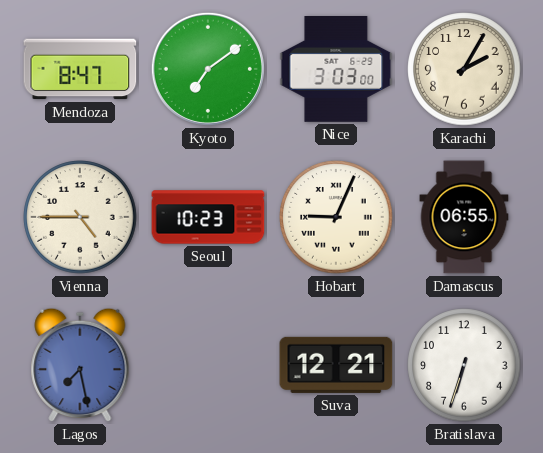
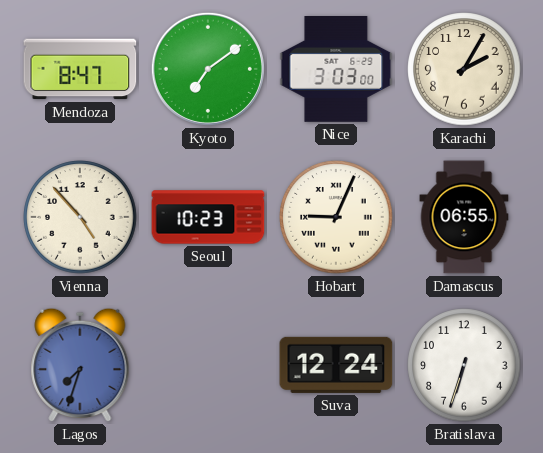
Vienna: 4:45 -> 4:53
Lagos: 7:28 -> 7:33
Suva: 12:21 -> 12:24
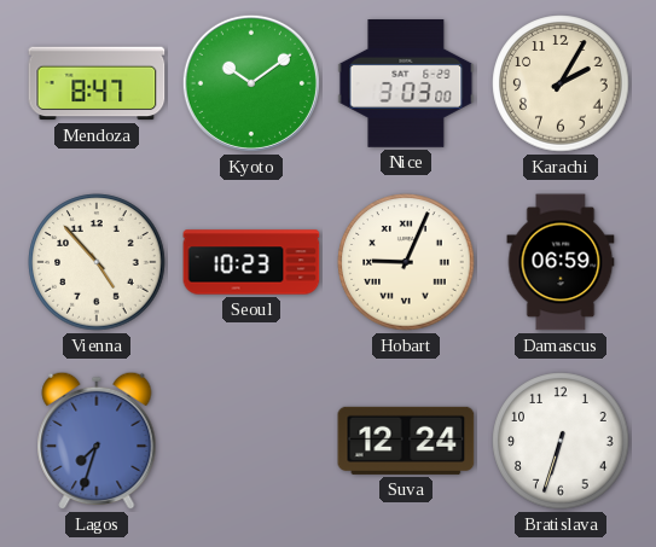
Kyoto: 7:09 -> 10:09
Damascus: 06:55 -> 06:59
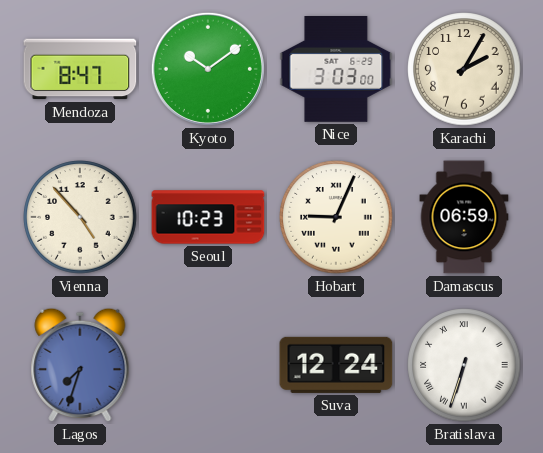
Bratislava numerals: Arabic -> Roman
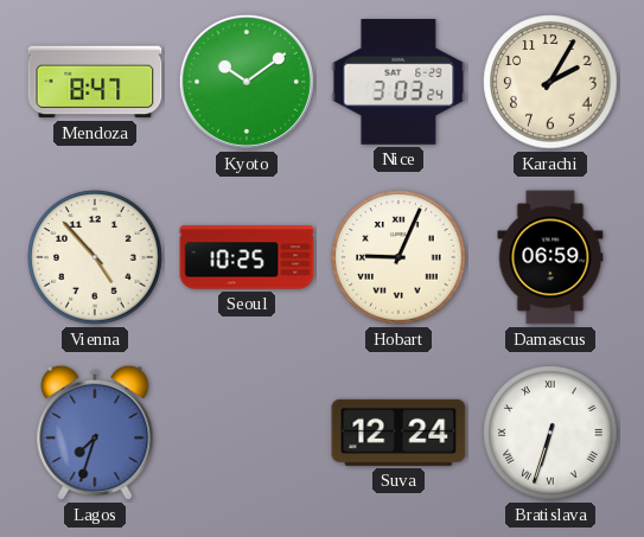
Nice: 3:03:00 -> 3:03:24
Seoul: 10:23 -> 10:25
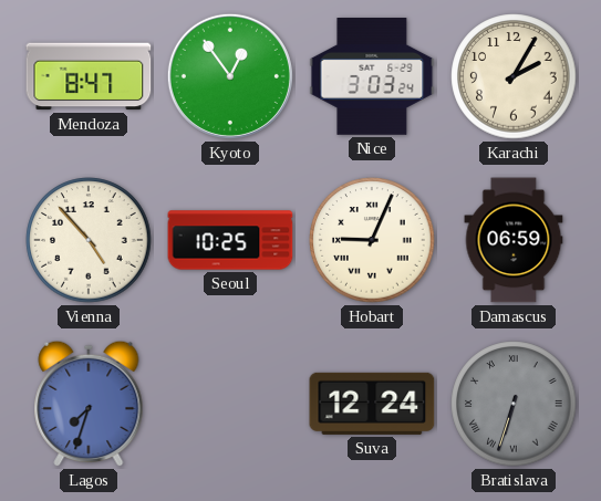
Kyoto: 10:09 -> 12:54
Bratislava dial: white -> grey
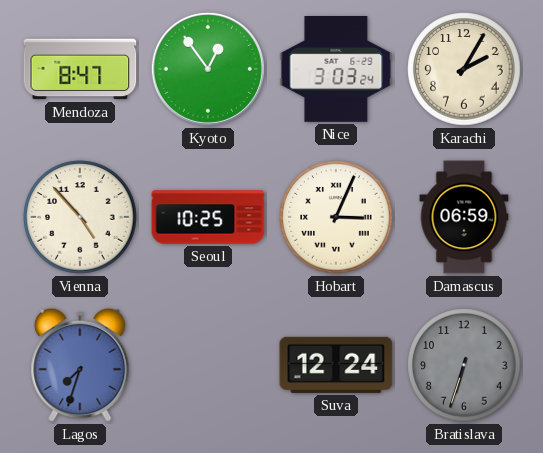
Hobart: 9:04 -> 3:04
Bratislava numerals: Roman -> Arabic
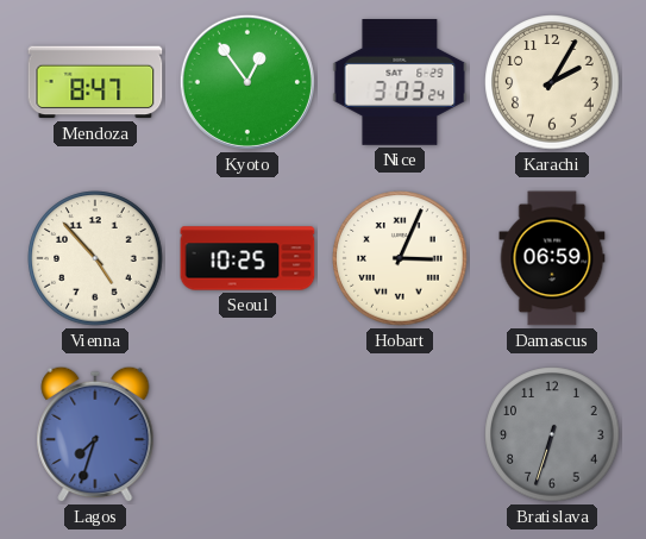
Suva: 12:24 -> none
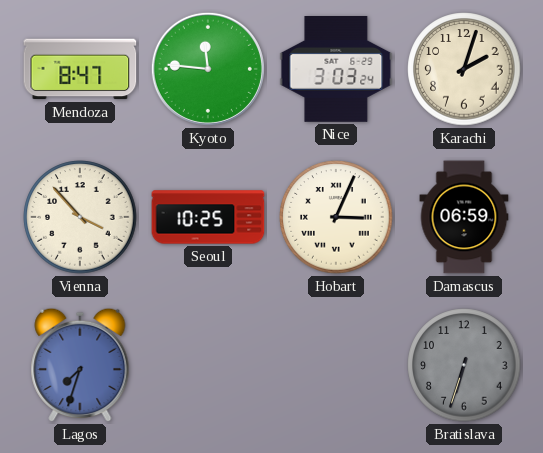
Kyoto: 12:54 -> 11:46
Karachi: 2:05 -> 2:03
Vienna: 4:53 -> 3:53
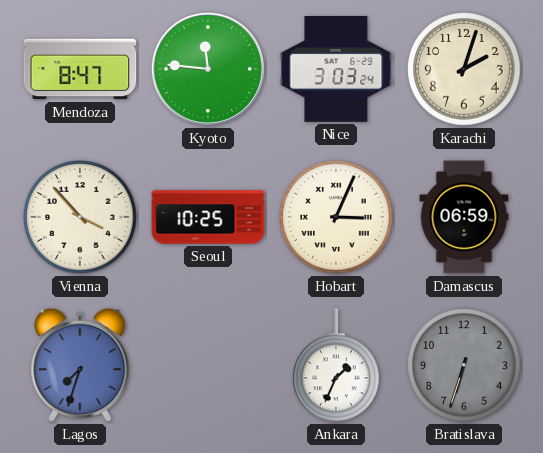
Ankara: none -> 1:34
